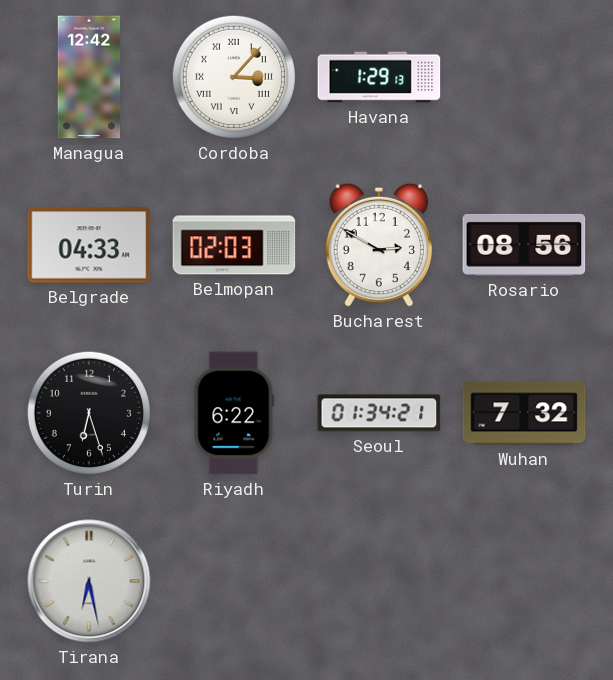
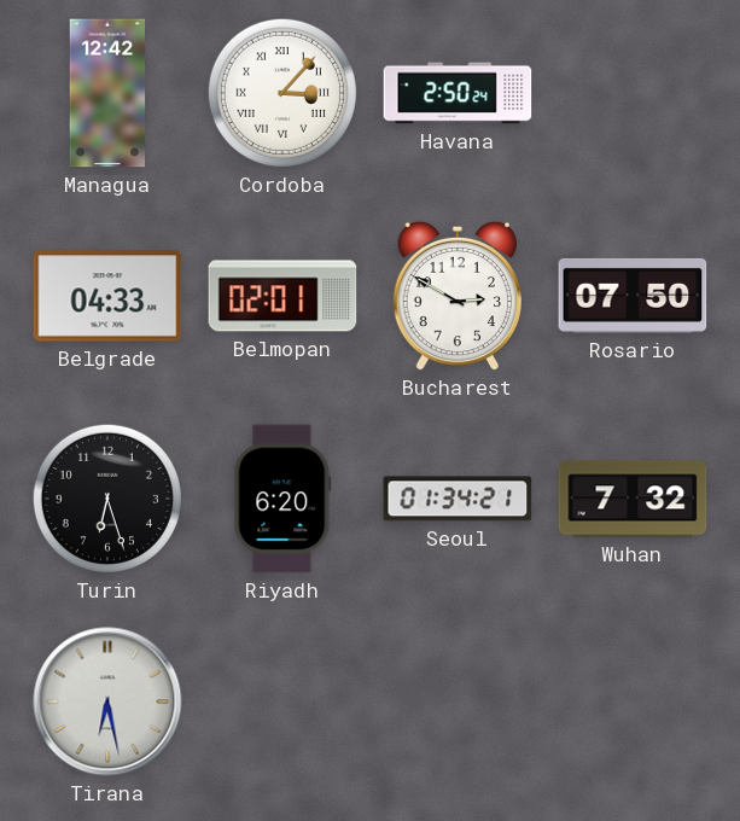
Havana: 1:29 -> 2:50
Belmopan: 02:03 -> 02:01
Rosario: 08:56 -> 07:50
Riyadh: 6:22 -> 6:20
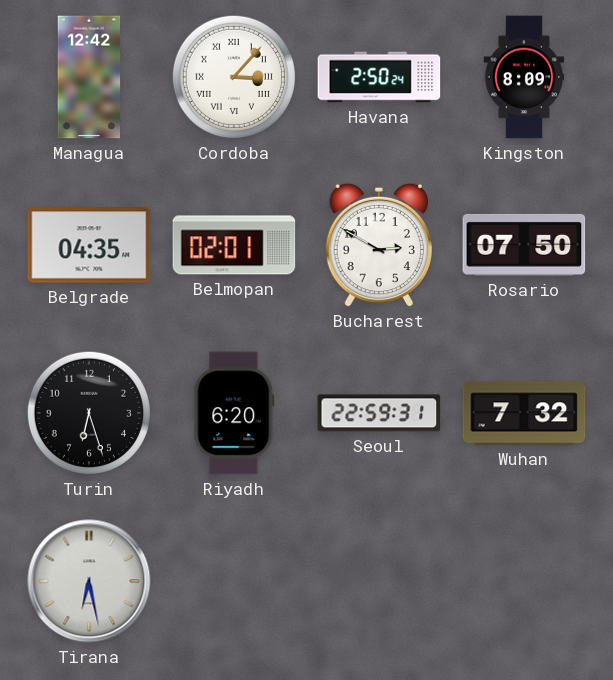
Kingston: none -> 8:09
Belgrade: 04:33 -> 04:35
Seoul: 01:34 -> 22:59
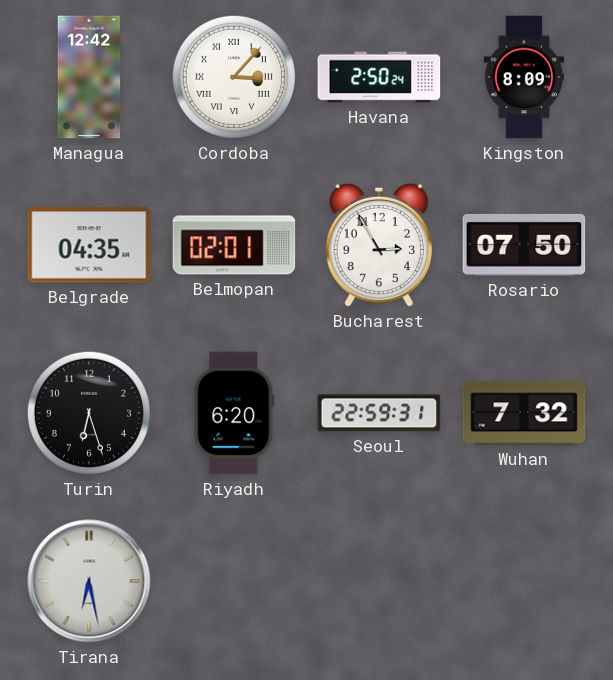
Bucharest: 2:50 -> 2:55
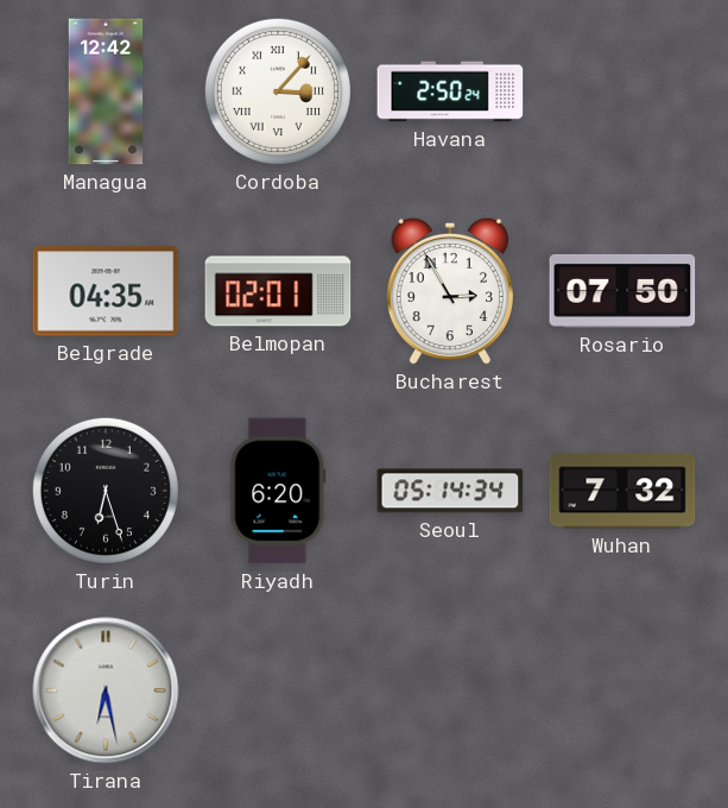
Kingston: 8:09 -> none
Seoul: 22:59 -> 05:14
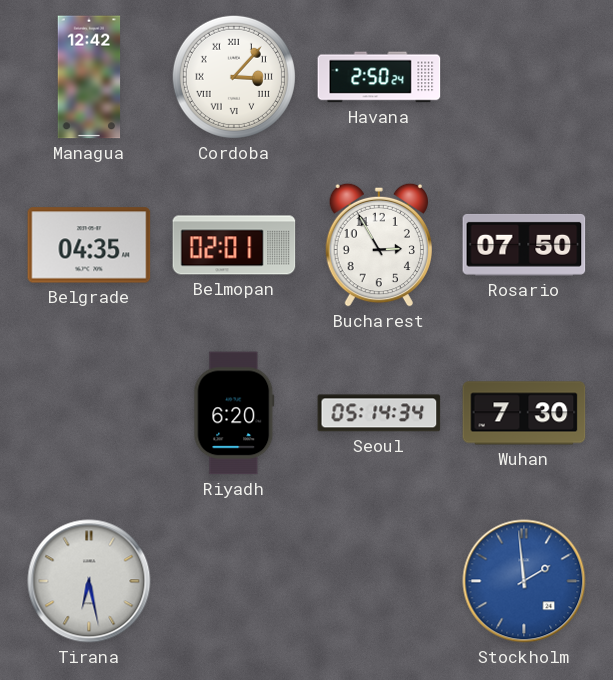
Turin: 6:27 -> none
Wuhan: 7:32 -> 7:30
Stockholm: none -> 1:59
